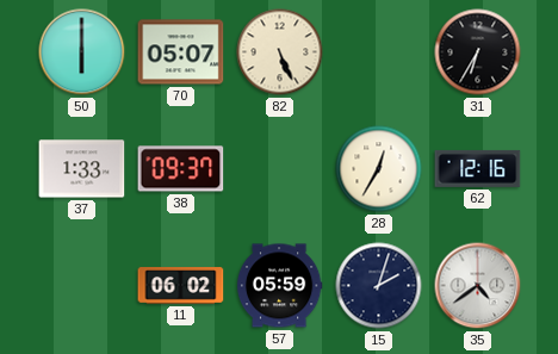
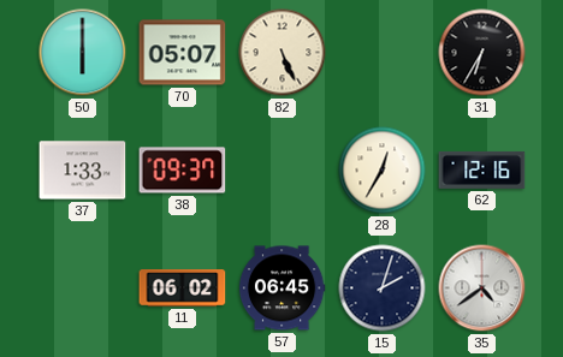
57: 05:59 -> 06:45
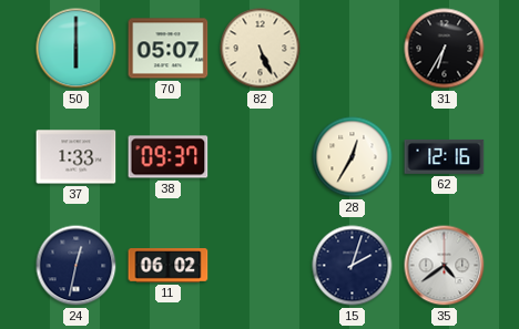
24: none -> 12:32
57: 06:45 -> none
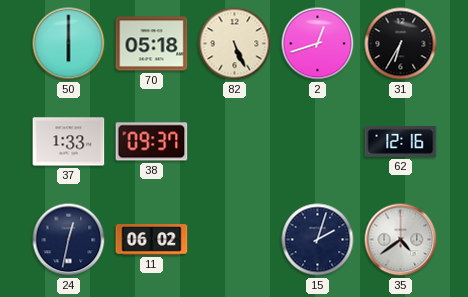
70: 05:07 -> 05:18
2: none -> 12:42
28: 12:35 -> none
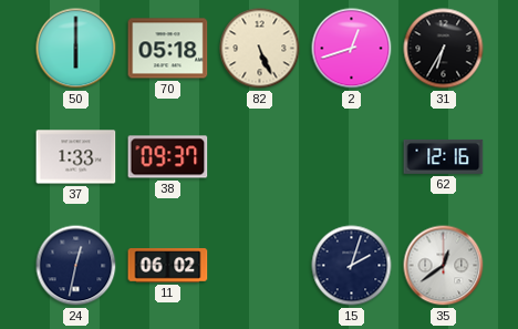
35: 4:39 -> 12:39
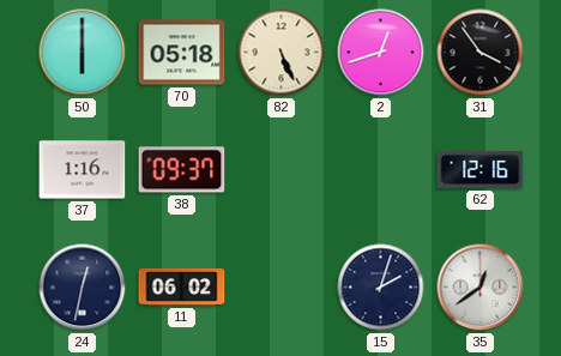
31: 6:35 -> 3:54
37: 1:33 -> 1:16
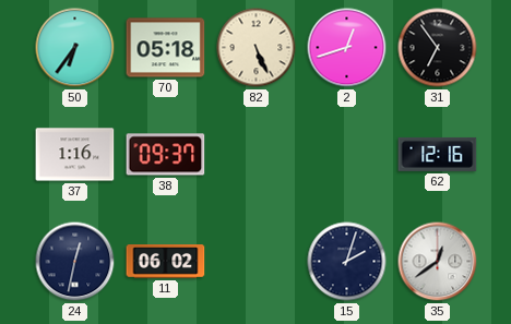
50: 6:00 -> 6:36
31: 3:54 -> 6:54
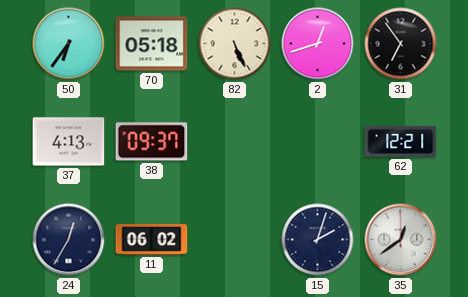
37: 1:16 -> 4:13
62: 12:16 -> 12:21
24: 12:32 -> 12:35
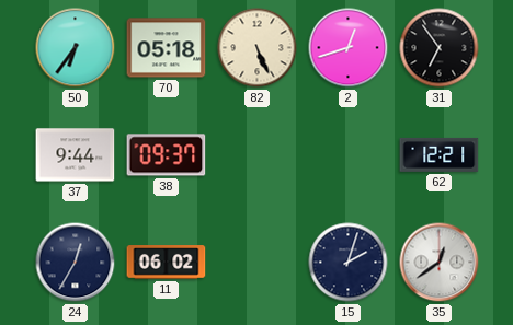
37: 4:13 -> 9:44
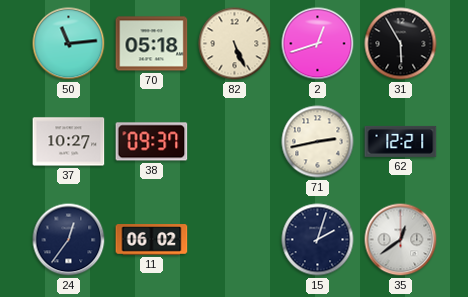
50: 6:36 -> 11:14
31: 6:54 -> 5:55
37: 9:44 -> 10:27
71: none -> 2:43
24: 12:35 -> 12:36
